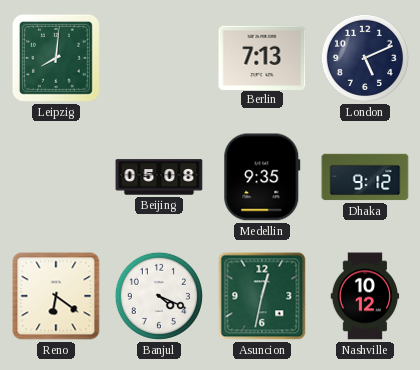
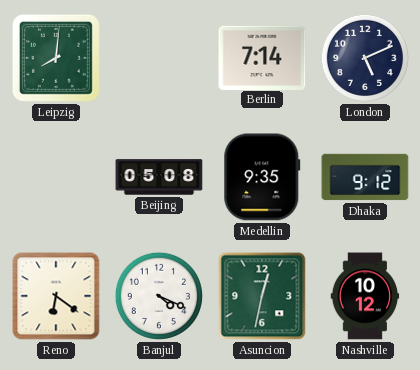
Berlin: 7:13 -> 7:14
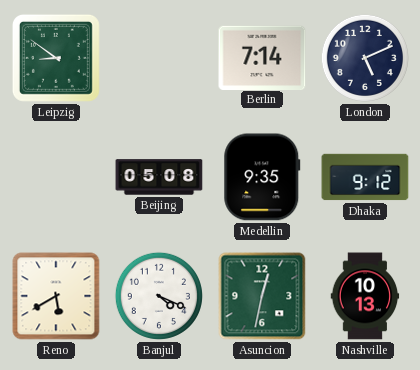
Leipzig: 8:01 -> 8:51
Reno: 6:21 -> 5:40
Nashville: 10:12 -> 10:13
